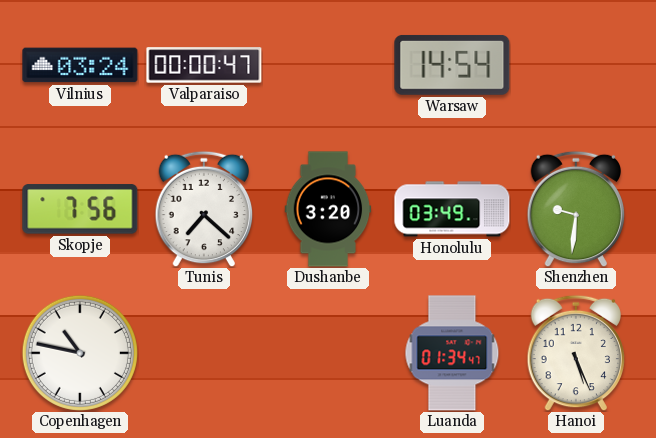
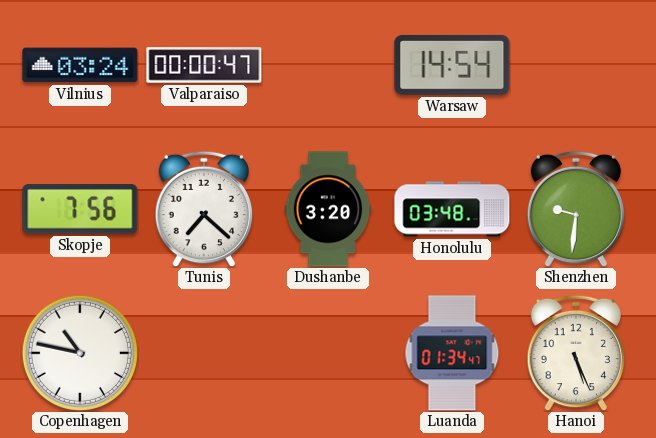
Honolulu: 03:49 -> 03:48
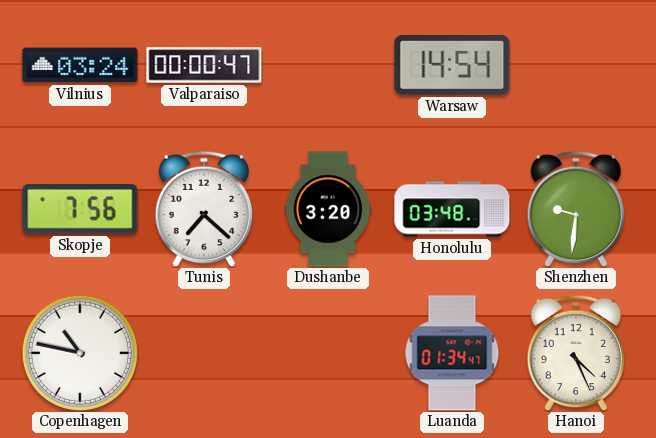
Hanoi: 5:26 -> 4:26
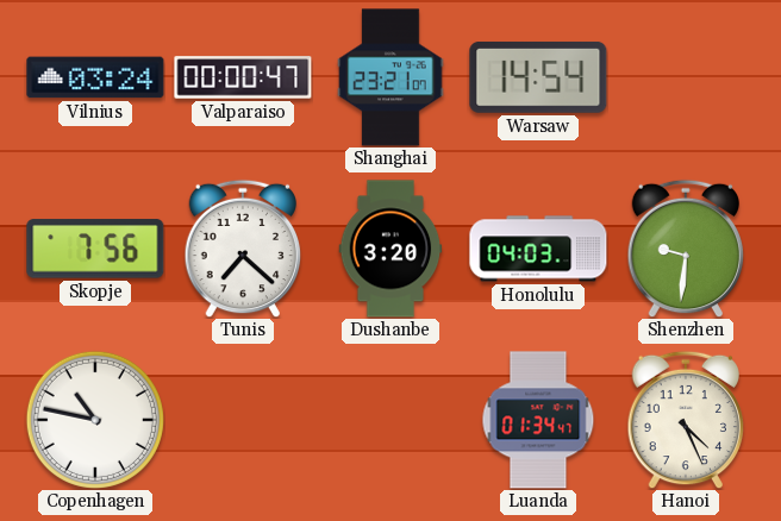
Shanghai: none -> 23:21
Honolulu: 03:48 -> 04:03
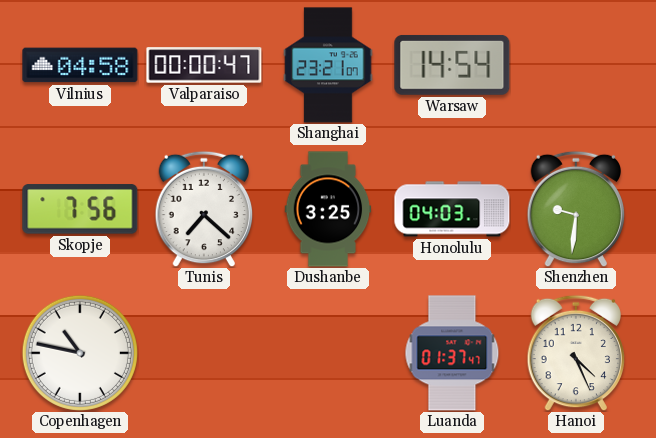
Vilnius: 03:24 -> 04:58
Dushanbe: 3:20 -> 3:25
Luanda: 01:34 -> 01:37
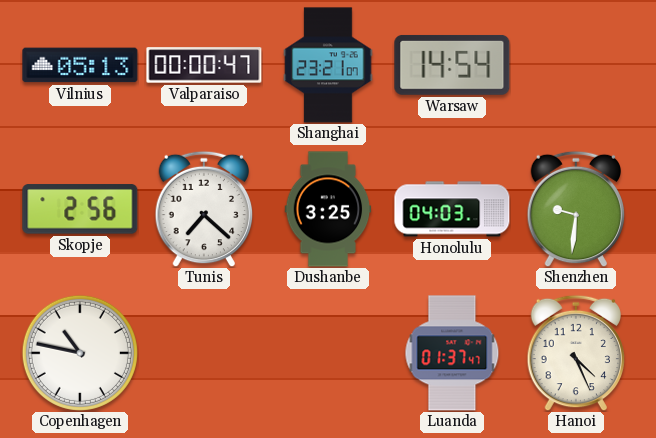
Vilnius: 04:58 -> 05:13
Skopje: 7:56 -> 2:56
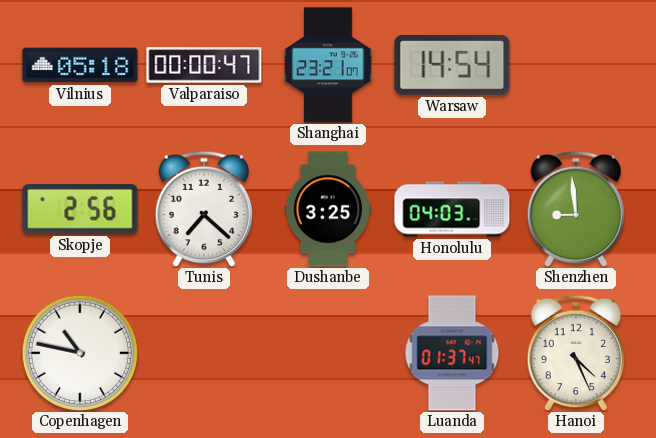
Vilnius: 05:13 -> 05:18
Shenzhen: 9:31 -> 8:59
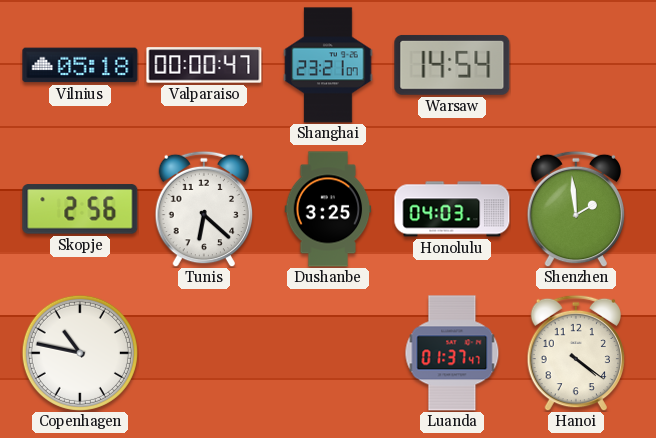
Tunis: 7:22 -> 6:22
Shenzhen: 8:59 -> 1:59
Hanoi: 4:26 -> 4:21
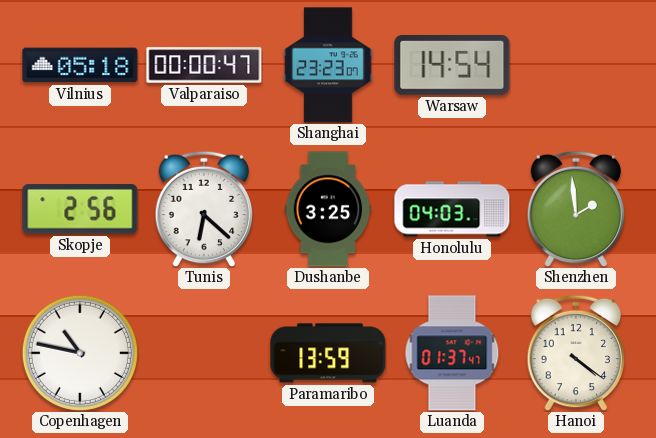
Shanghai: 23:21 -> 23:23
Paramaribo: none -> 13:59
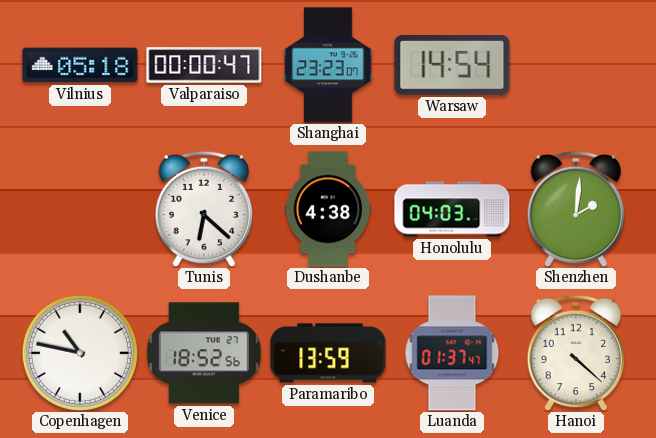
Skopje: 2:56 -> none
Dushanbe: 3:25 -> 4:38
Shenzhen: 1:59 -> 2:01
Venice: none -> 18:52
Hanoi: 4:21 -> 4:22
